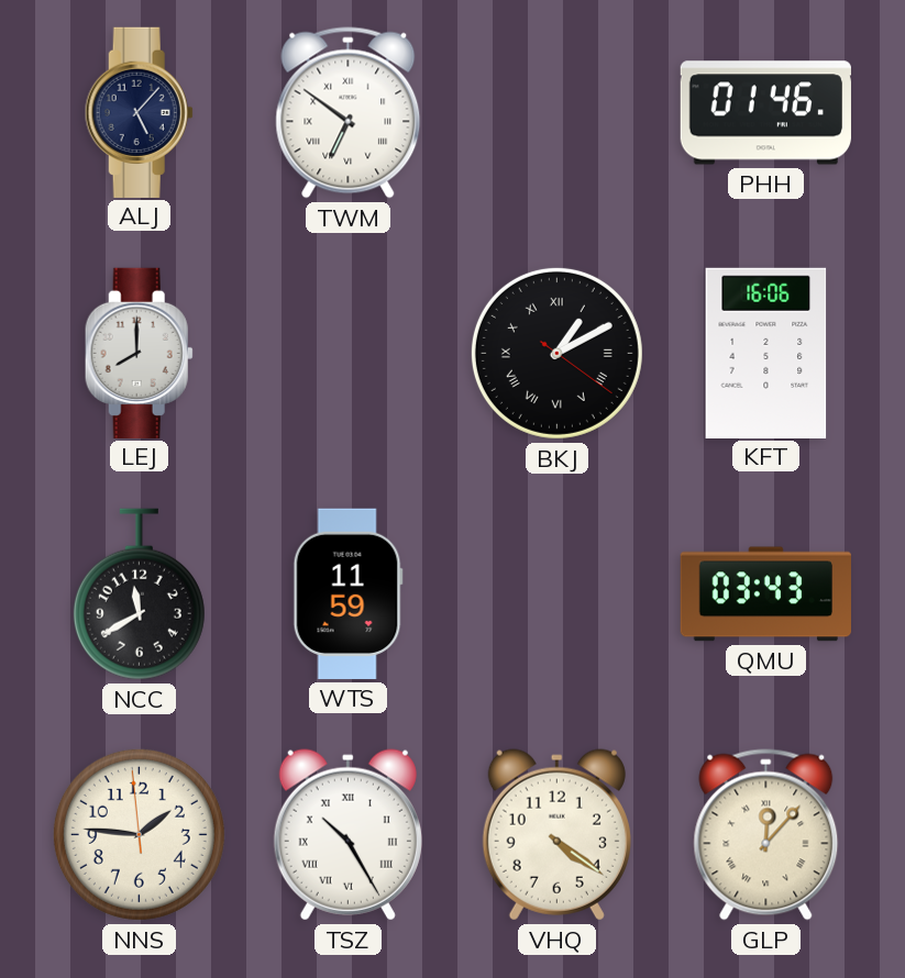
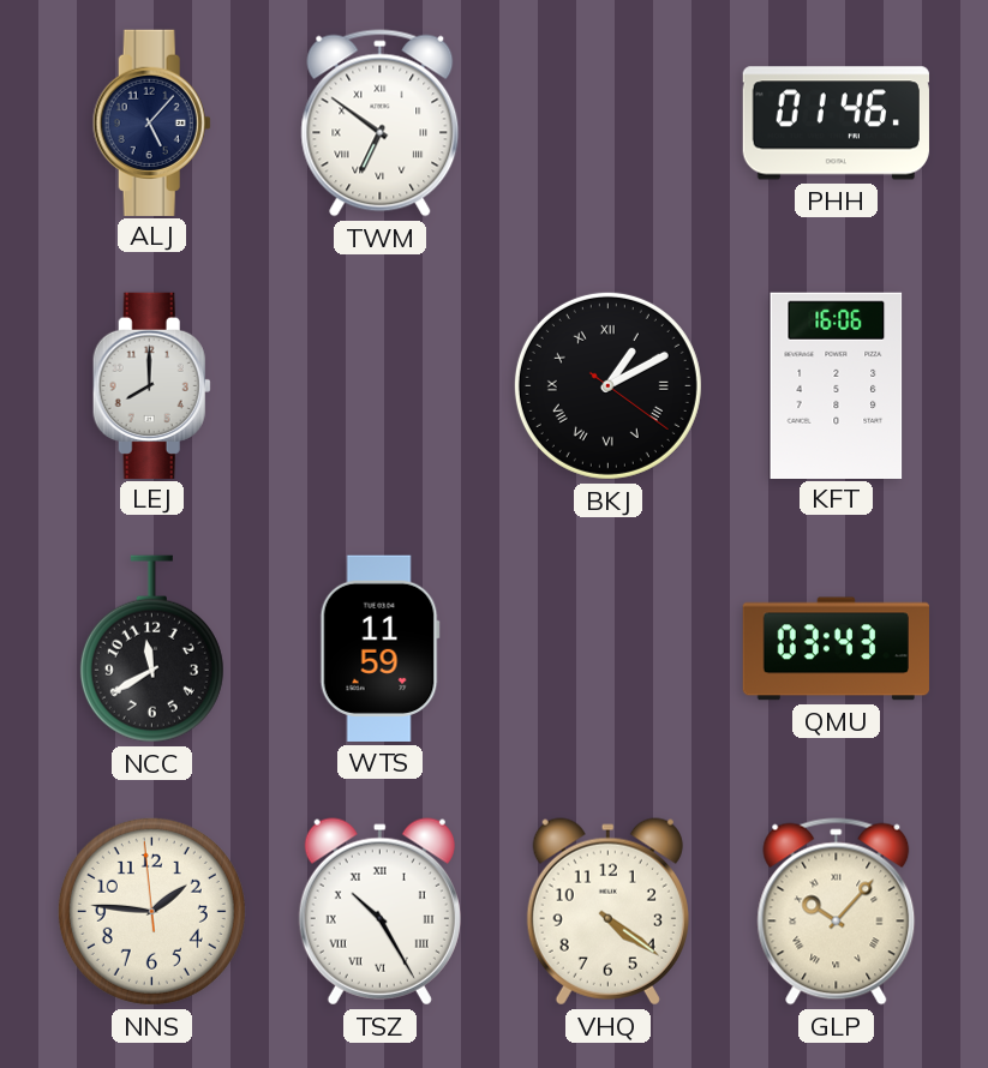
GLP: 12:07 -> 10:07
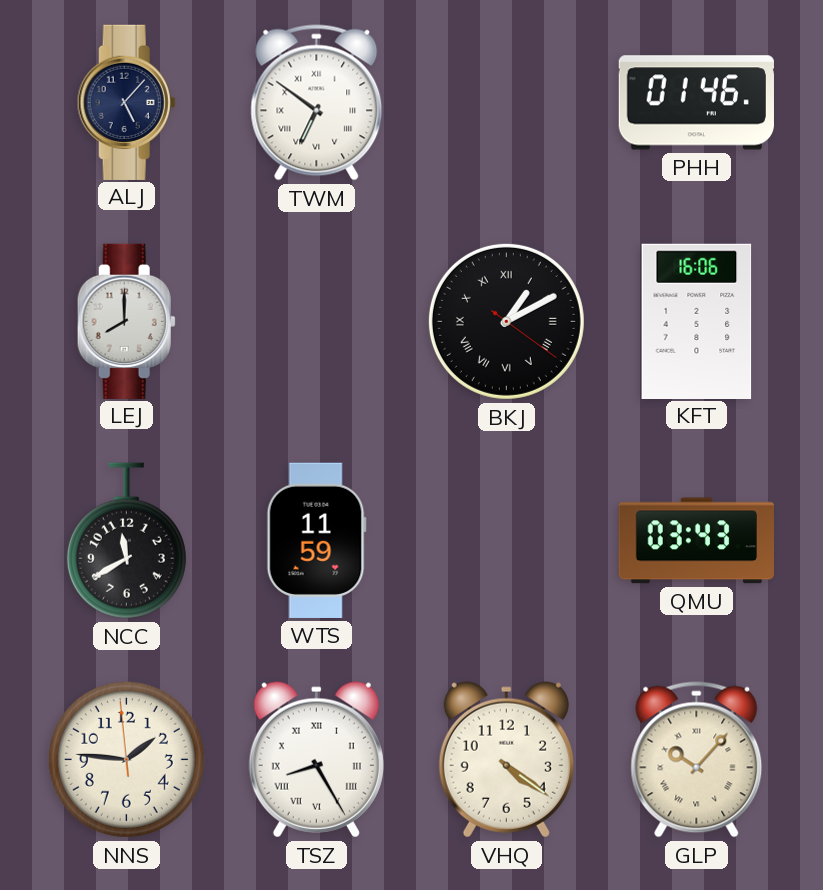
TSZ: 10:25 -> 8:25
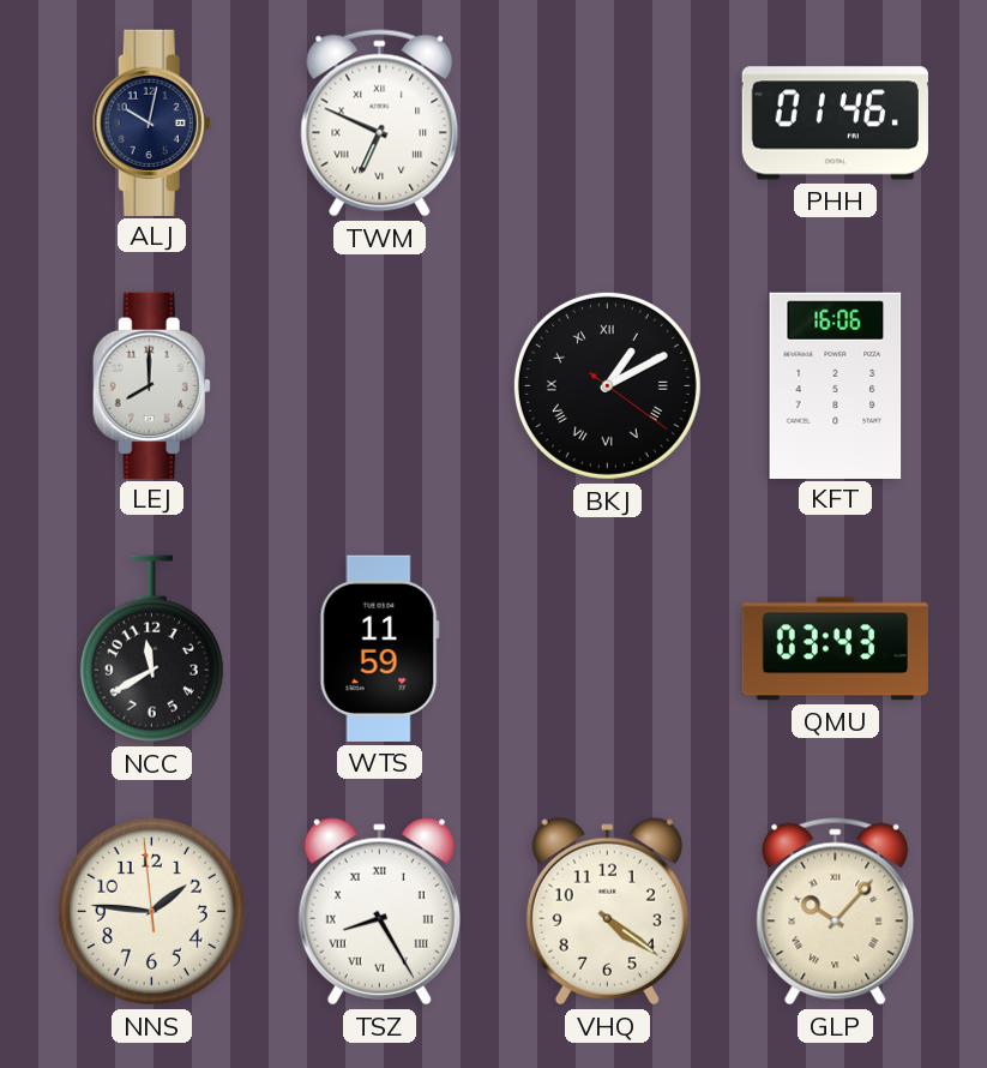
ALJ: 5:07 -> 10:02
TWM: 6:51 -> 6:49
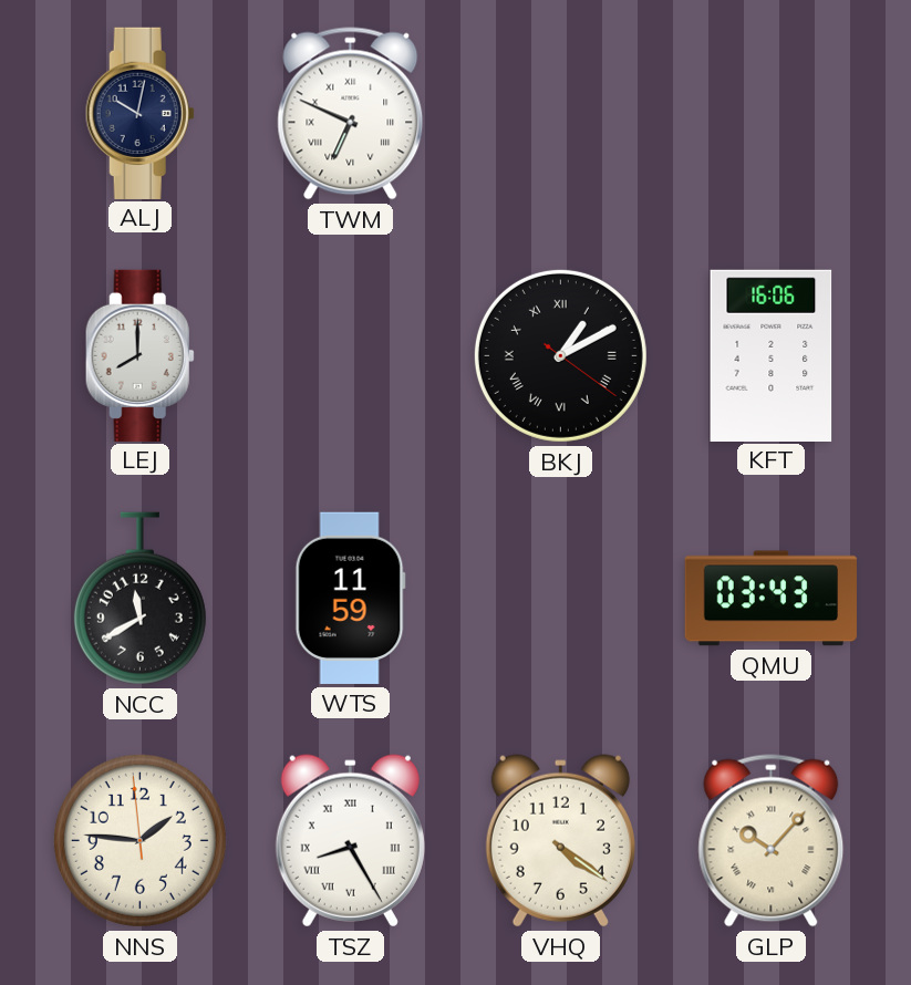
PHH: 01:46 -> none
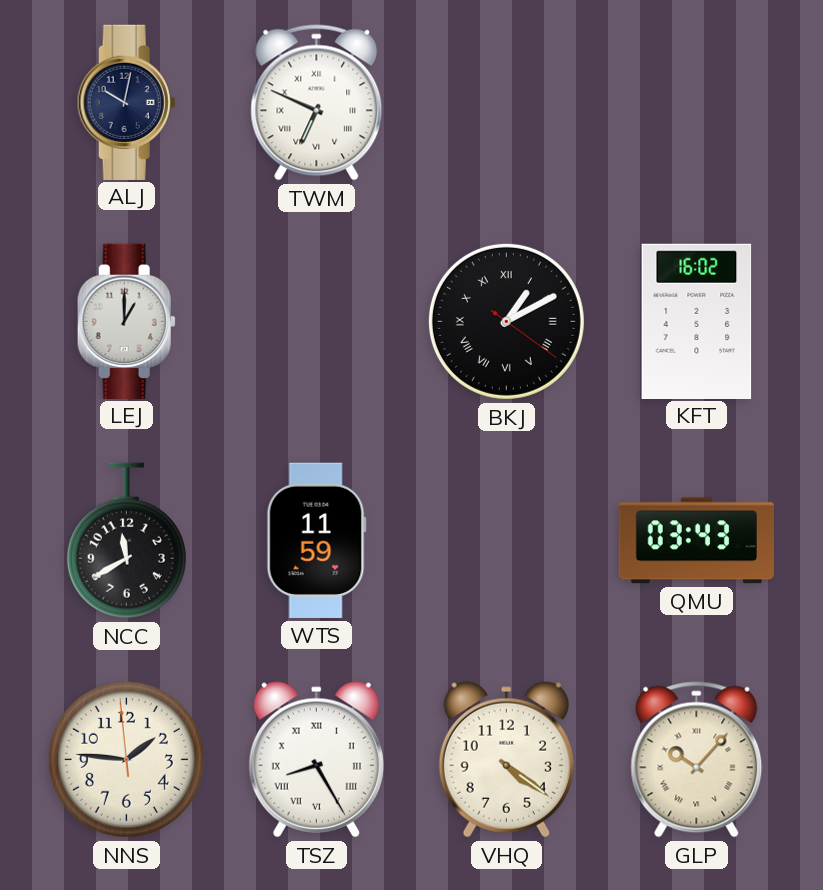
LEJ: 8:00 -> 1:00
KFT: 16:06 -> 16:02
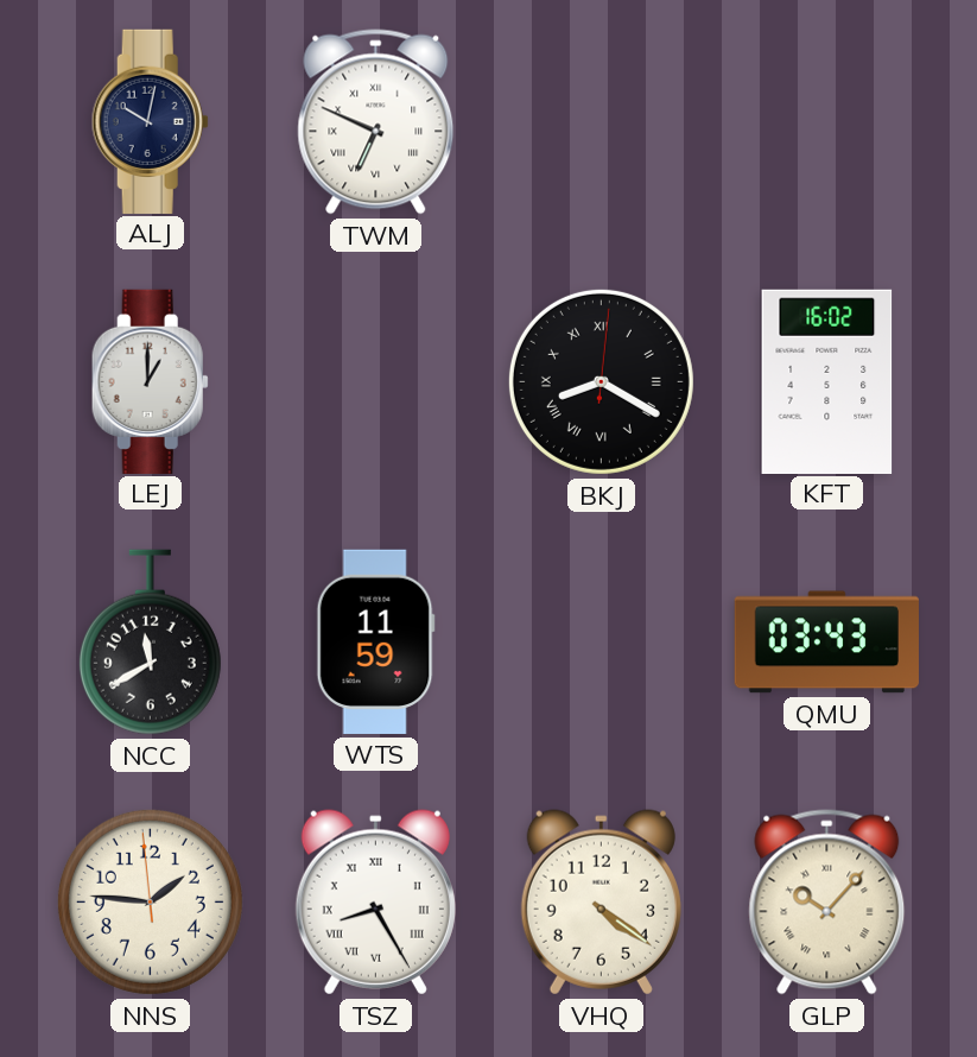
BKJ: 1:10 -> 8:20
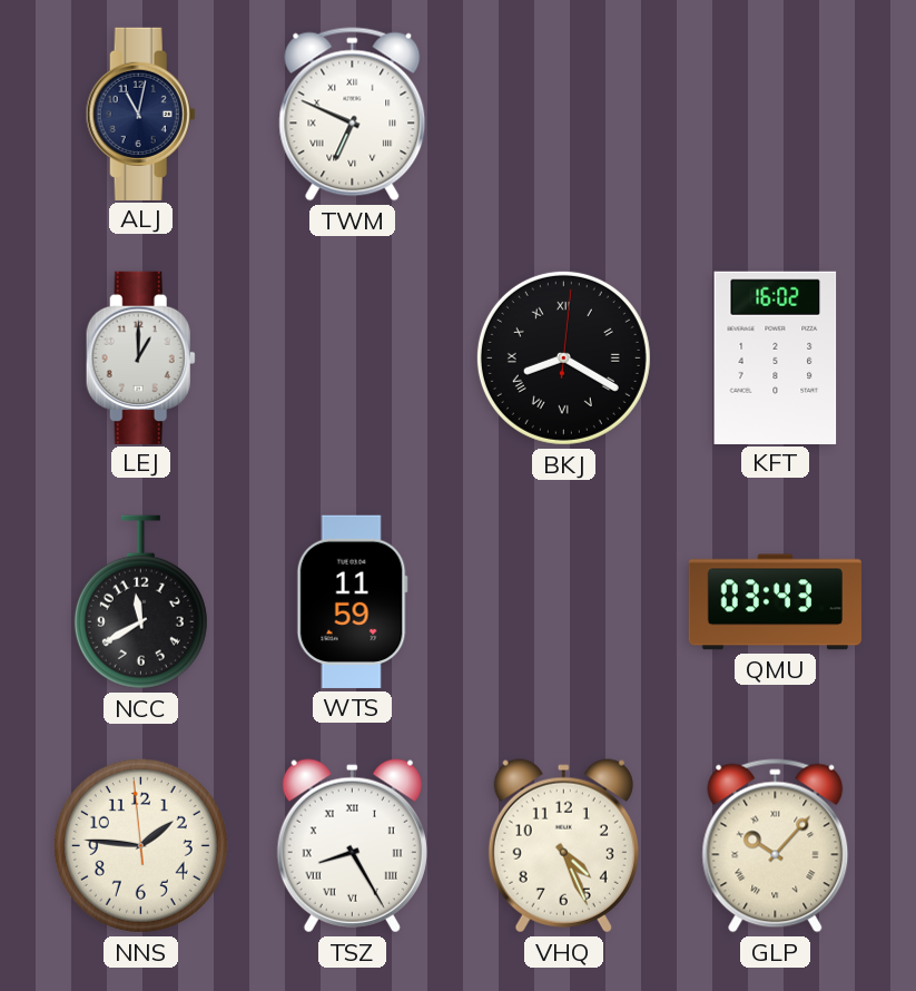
ALJ: 10:02 -> 11:02
VHQ: 4:21 -> 4:26
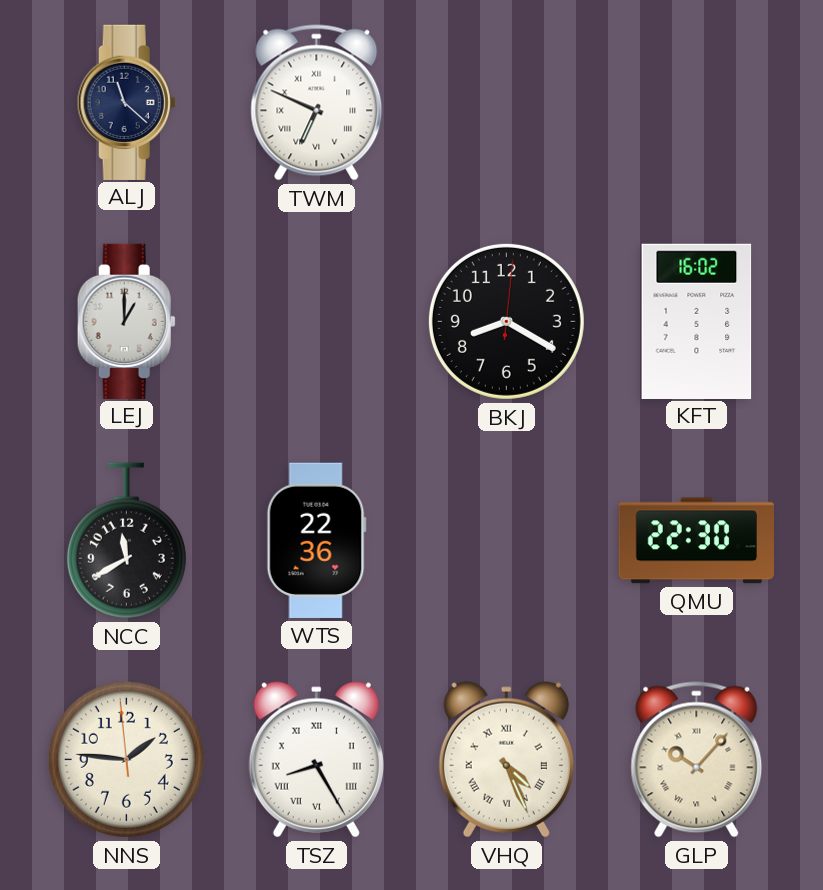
ALJ: 11:02 -> 11:22
BKJ numerals: Roman -> Arabic
WTS: 11:59 -> 22:36
QMU: 03:43 -> 22:30
VHQ numerals: Arabic -> Roman
